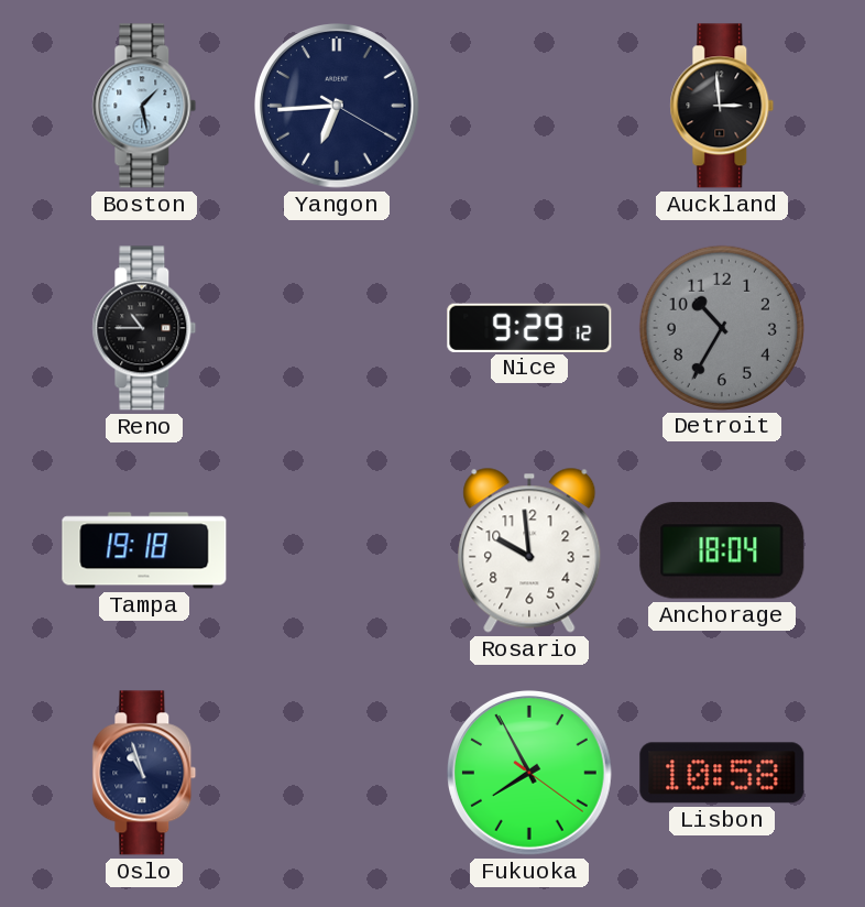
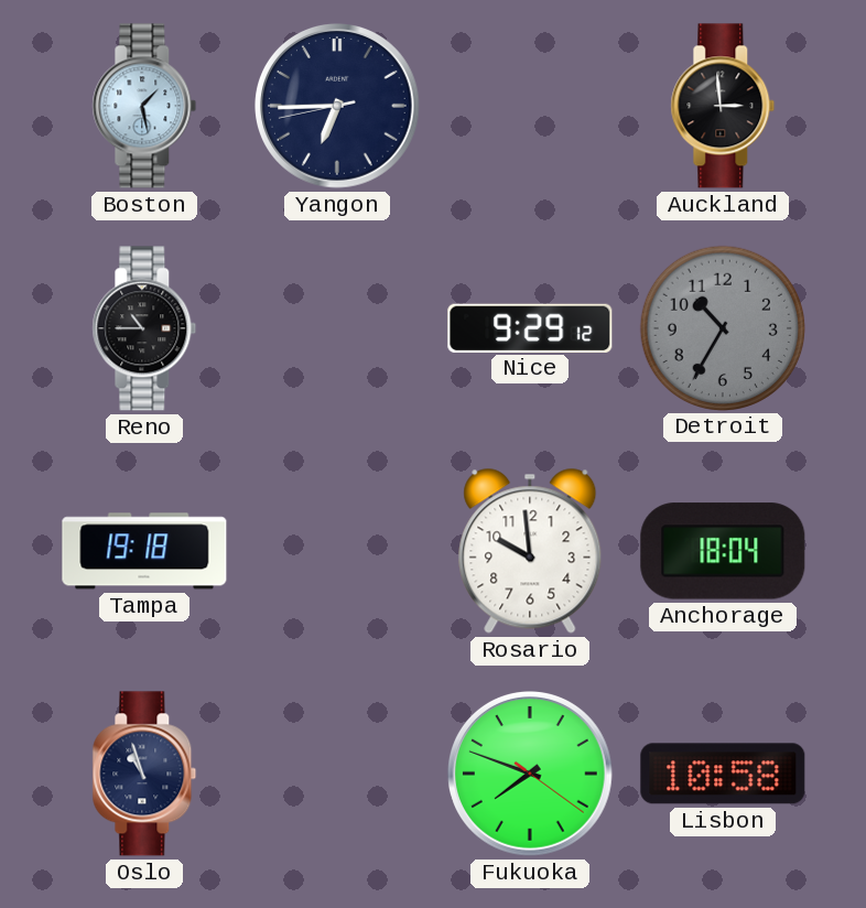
Yangon: 6:44:20 -> 6:44:43
Fukuoka: 7:55 -> 7:48
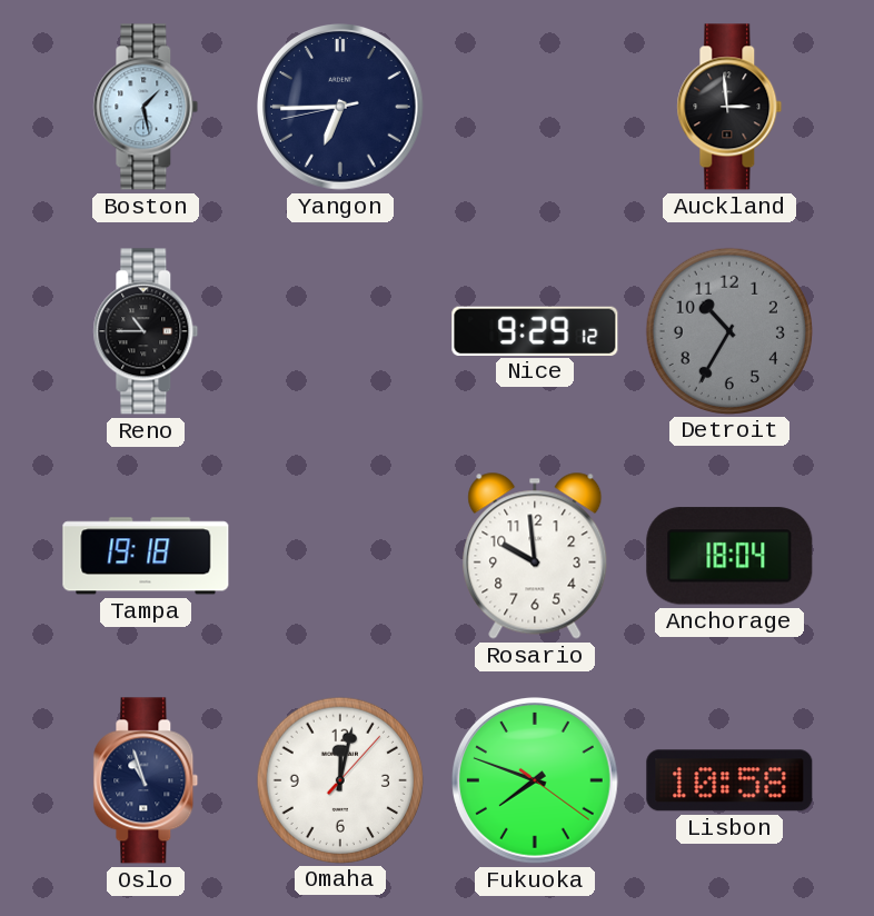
Omaha: none -> 12:02
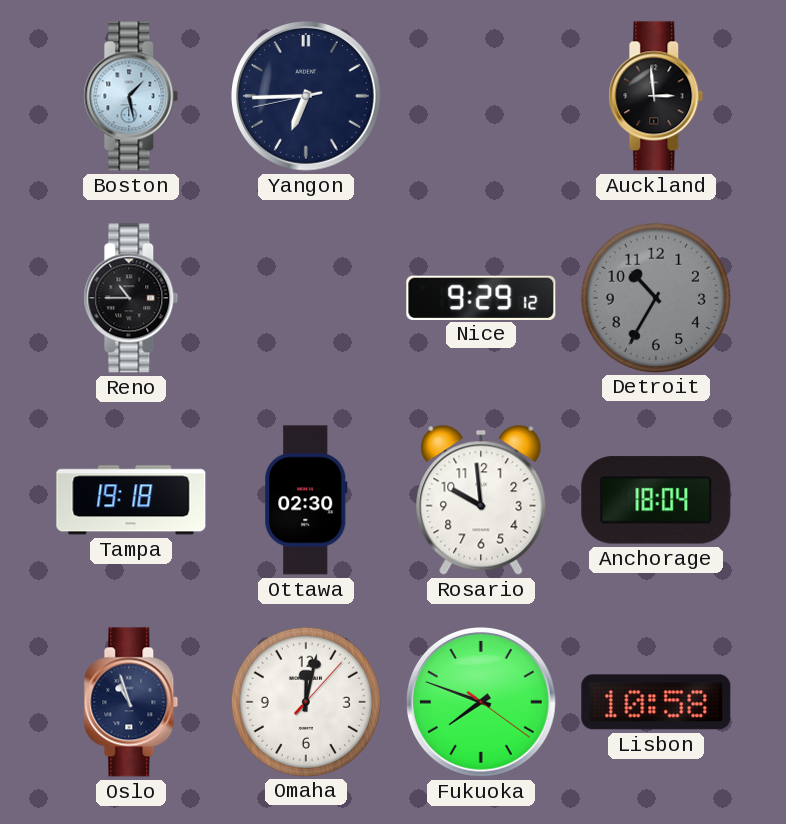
Ottawa: none -> 02:30
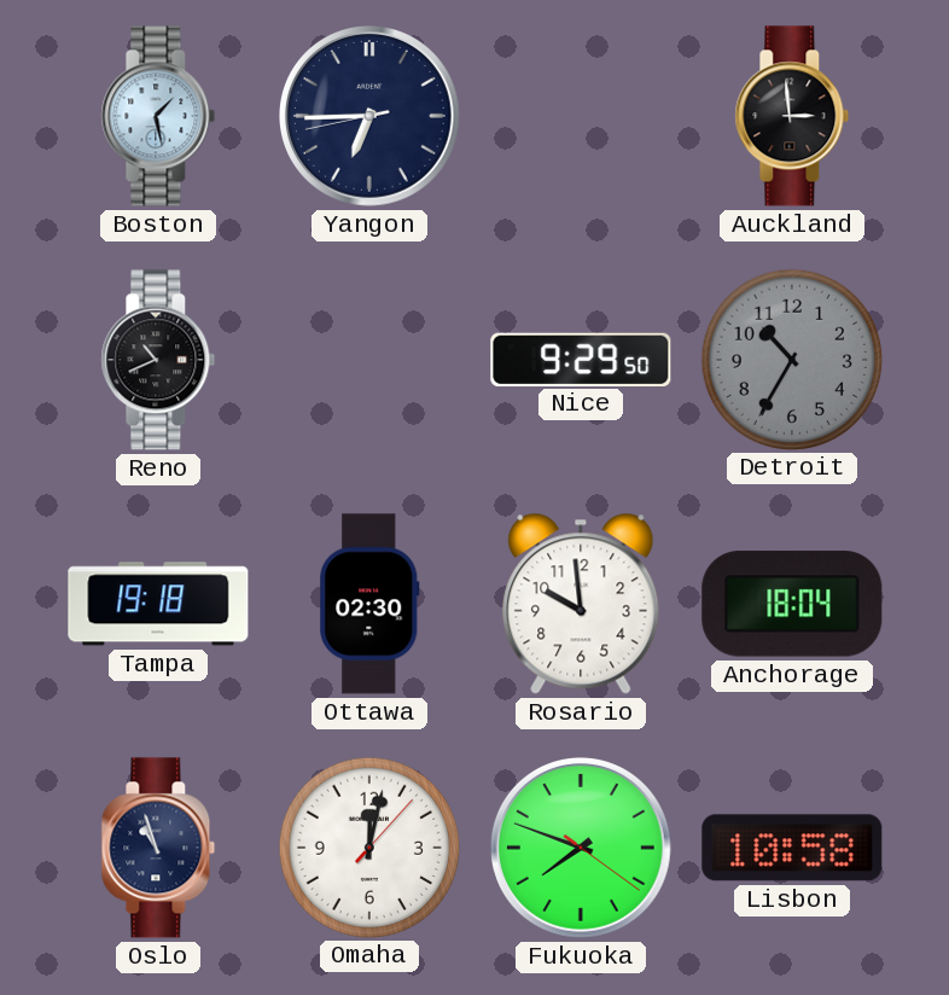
Reno: 10:45 -> 10:41
Nice: 9:29:12 -> 9:29:50
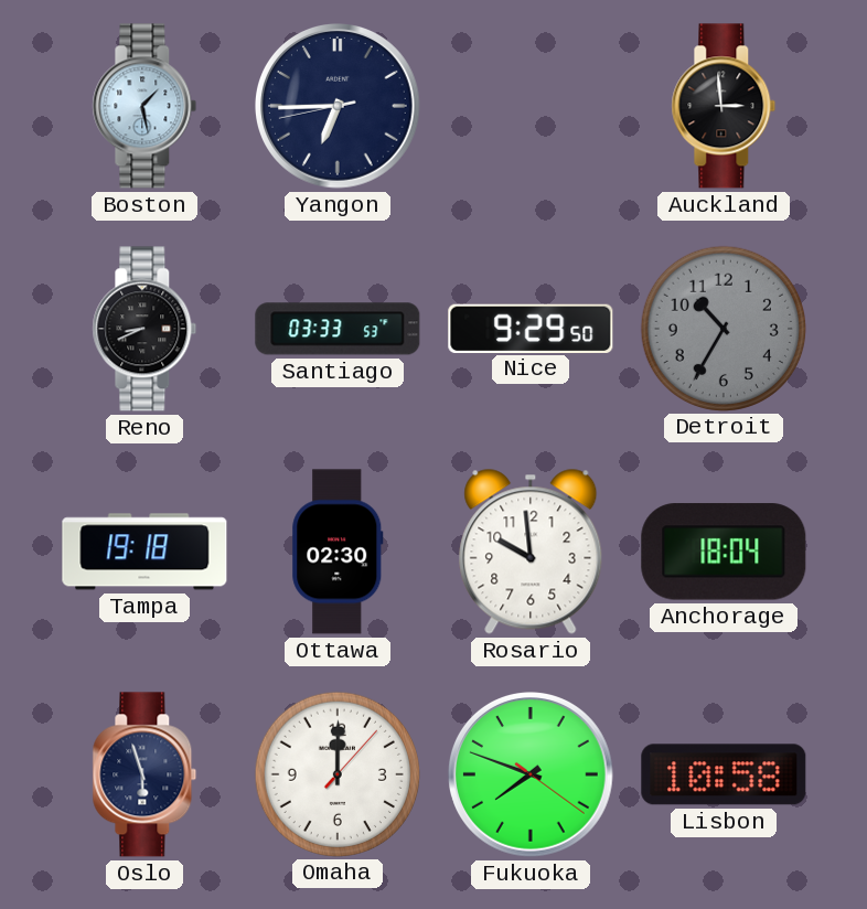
Reno: 10:41 -> 8:41
Santiago: none -> 03:33
Oslo: 10:57 -> 5:57
Omaha: 12:02 -> 12:00
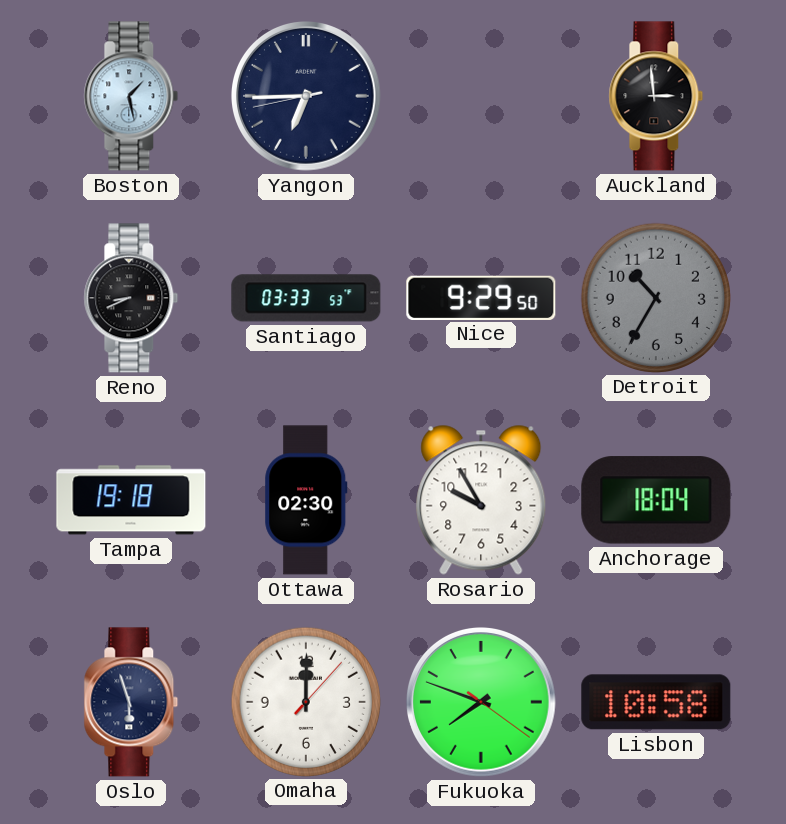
Rosario: 9:59 -> 9:55
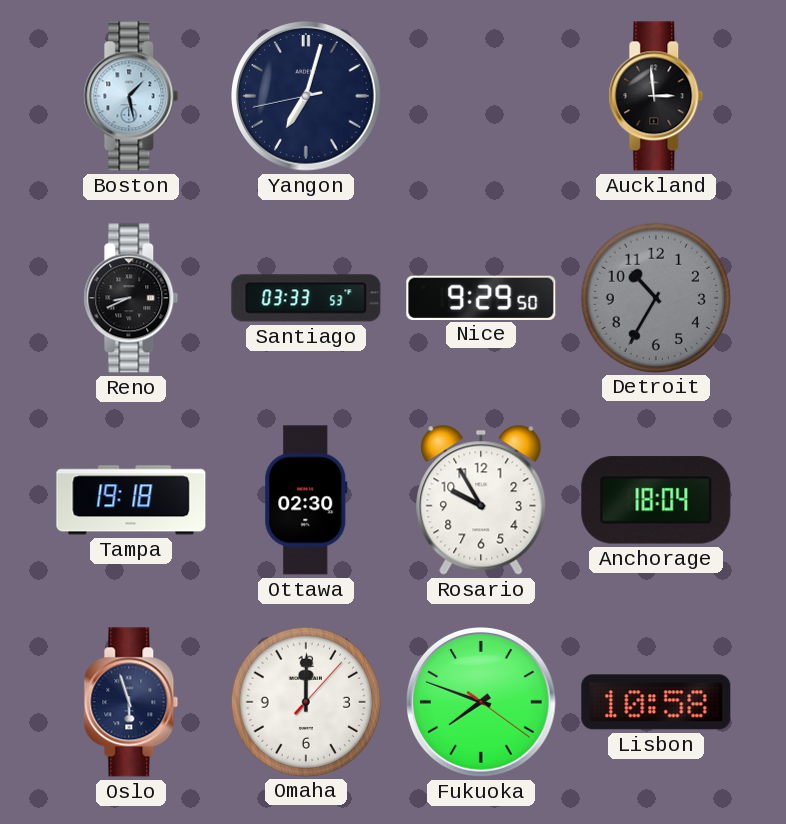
Yangon: 6:44 -> 7:02
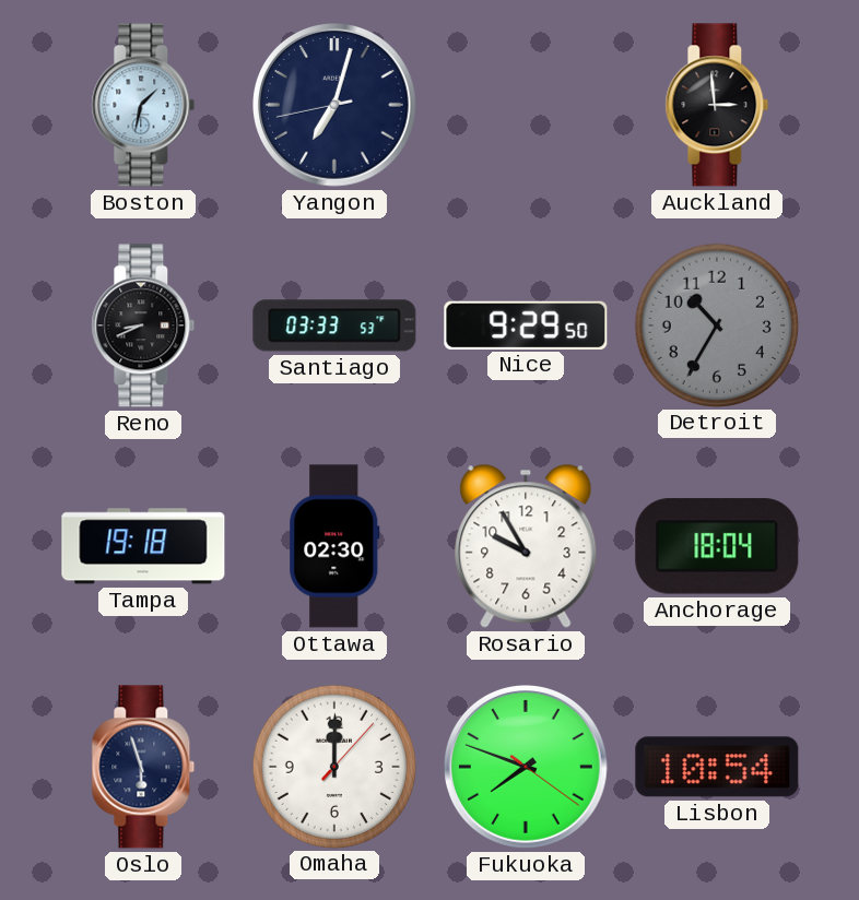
Boston: 1:28 -> 1:32
Lisbon: 10:58 -> 10:54
